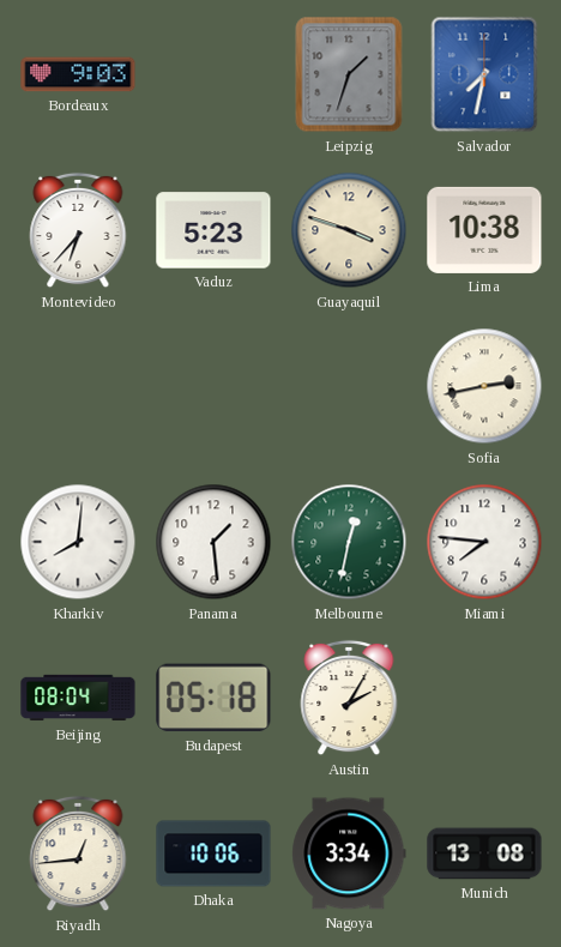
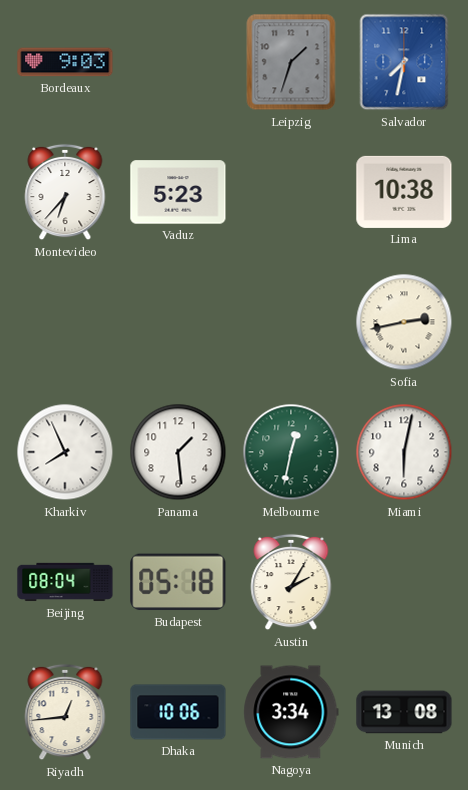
Guayaquil: 3:48 -> none
Kharkiv: 8:01 -> 7:56
Miami: 7:46 -> 6:02
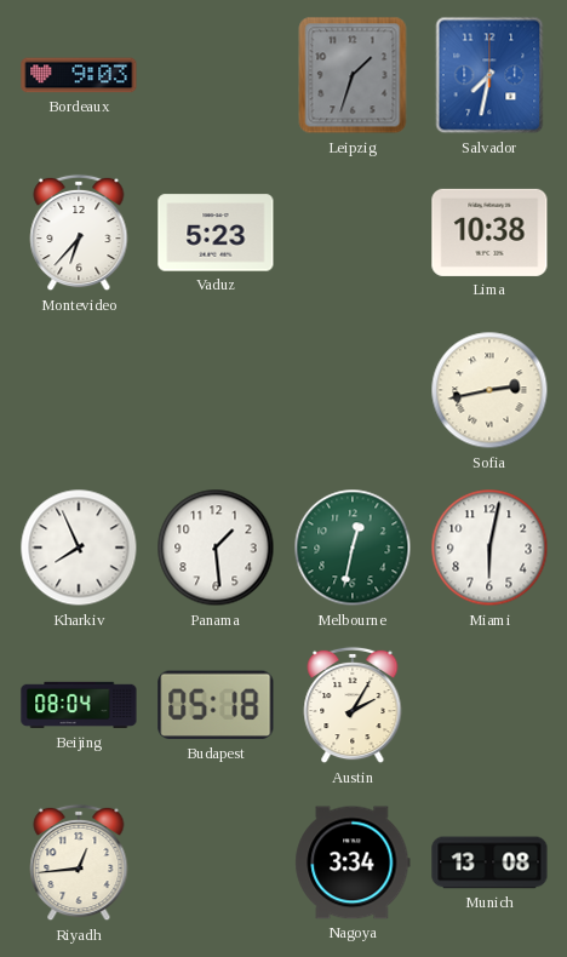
Dhaka: 10:06 -> none
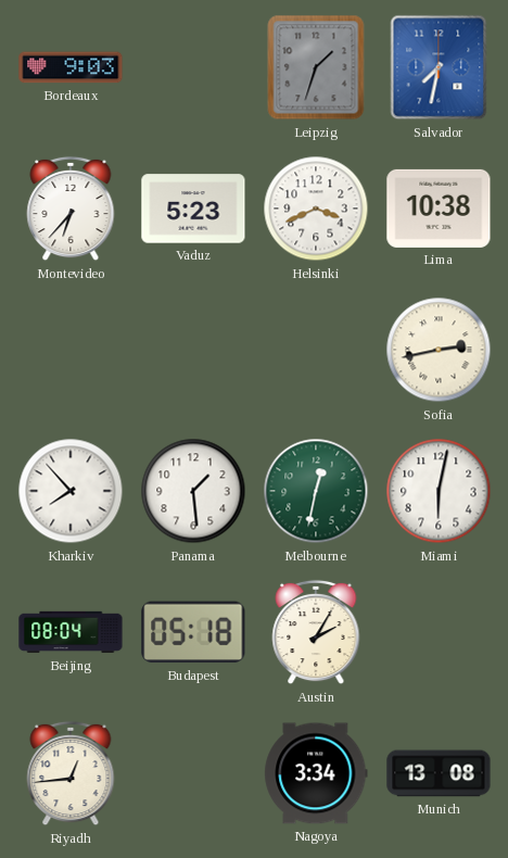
Helsinki: none -> 3:41
Kharkiv: 7:56 -> 7:53
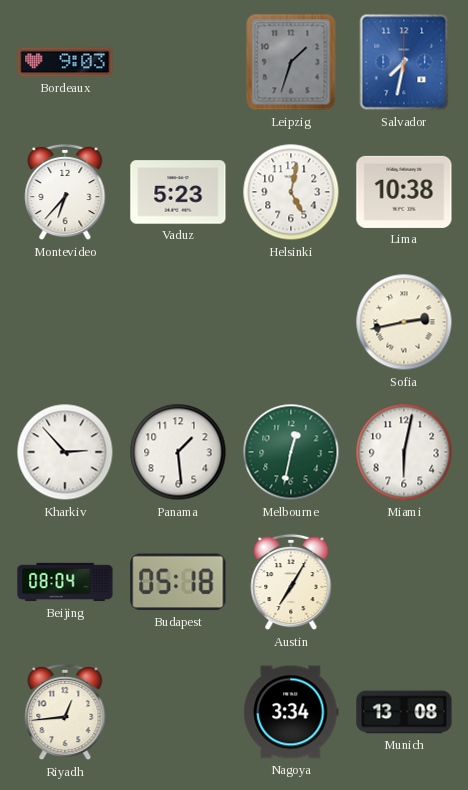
Helsinki: 3:41 -> 5:02
Kharkiv: 7:53 -> 2:53
Austin: 2:05 -> 7:05
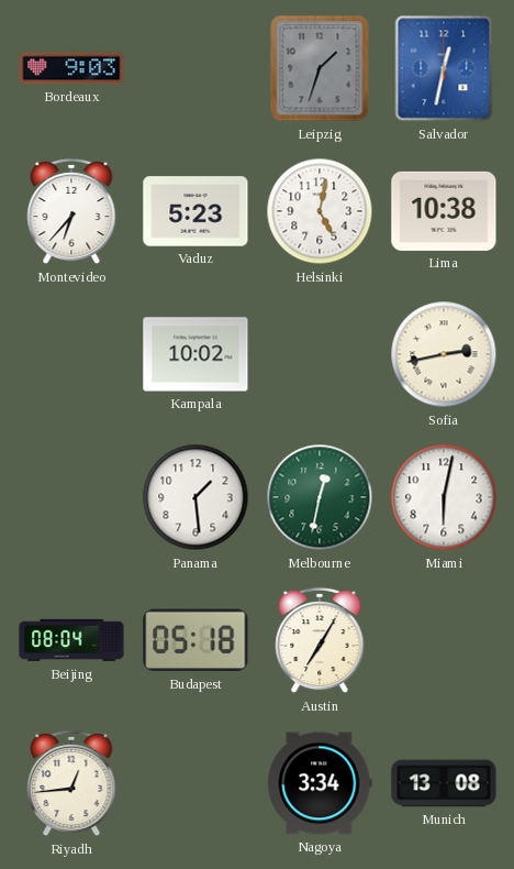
Salvador: 7:32 -> 12:32
Kampala: none -> 10:02
Kharkiv: 2:53 -> none
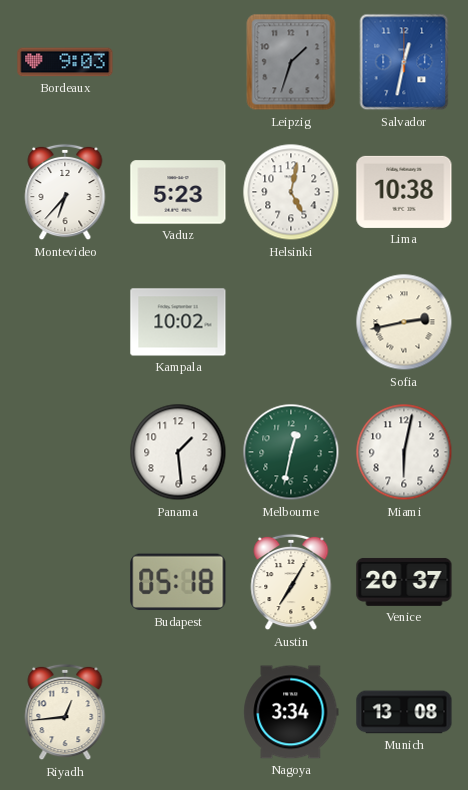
Beijing: 08:04 -> none
Venice: none -> 20:37
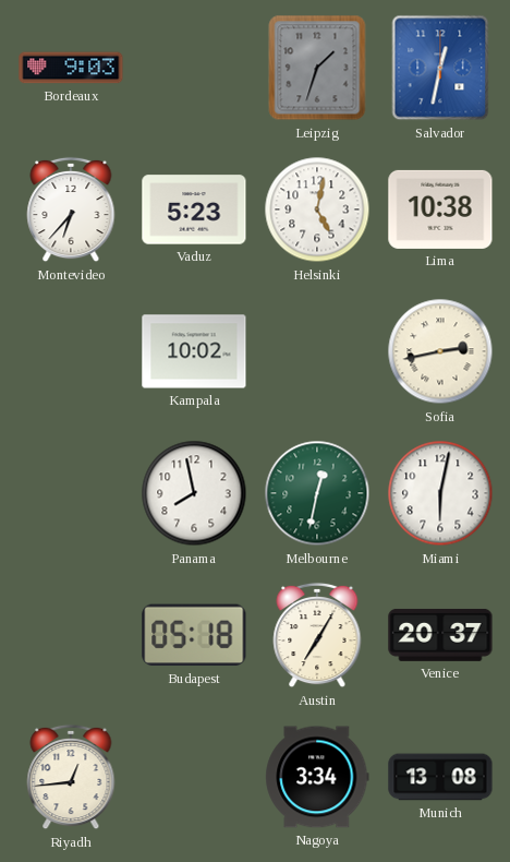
Panama: 1:29 -> 7:58
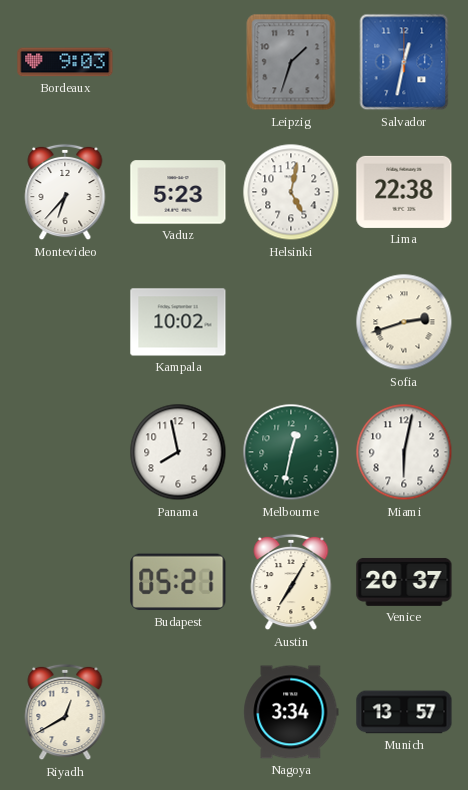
Lima: 10:38 -> 22:38
Sofia: 2:43 -> 2:42
Budapest: 05:18 -> 05:21
Riyadh: 12:44 -> 12:40
Munich: 13:08 -> 13:57
